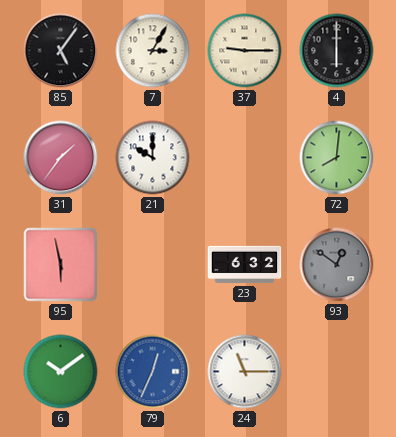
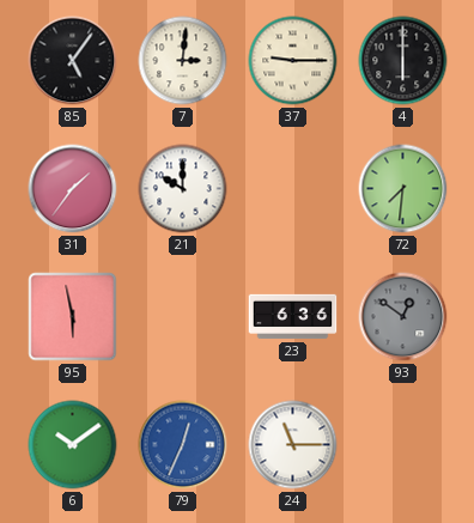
7: 3:05 -> 3:01
72: 8:01 -> 7:31
23: 6:32 -> 6:36
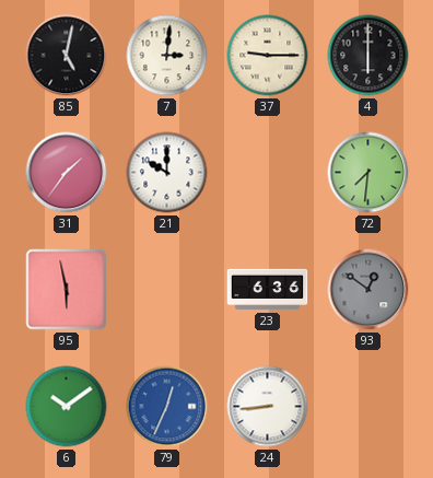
85: 5:06 -> 5:02
24: 11:15 -> 8:44
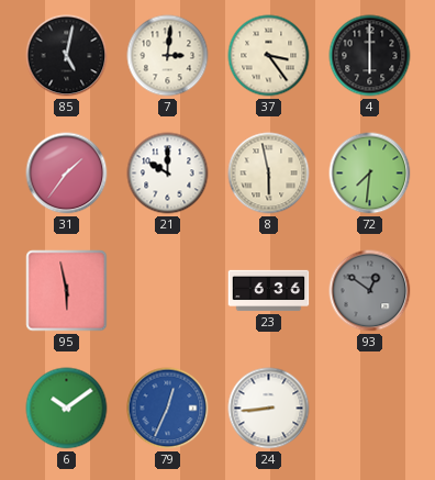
37: 9:15 -> 3:24
8: none -> 5:58
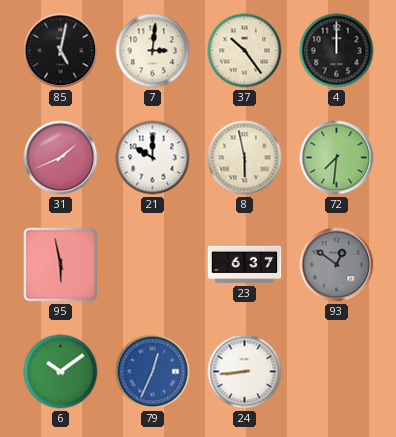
37: 3:24 -> 10:24
4: 6:00 -> 12:00
31: 1:36 -> 1:41
23: 6:36 -> 6:37
